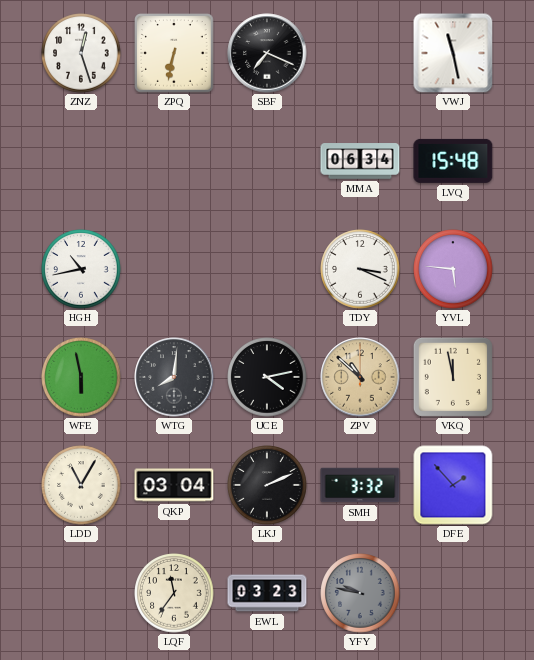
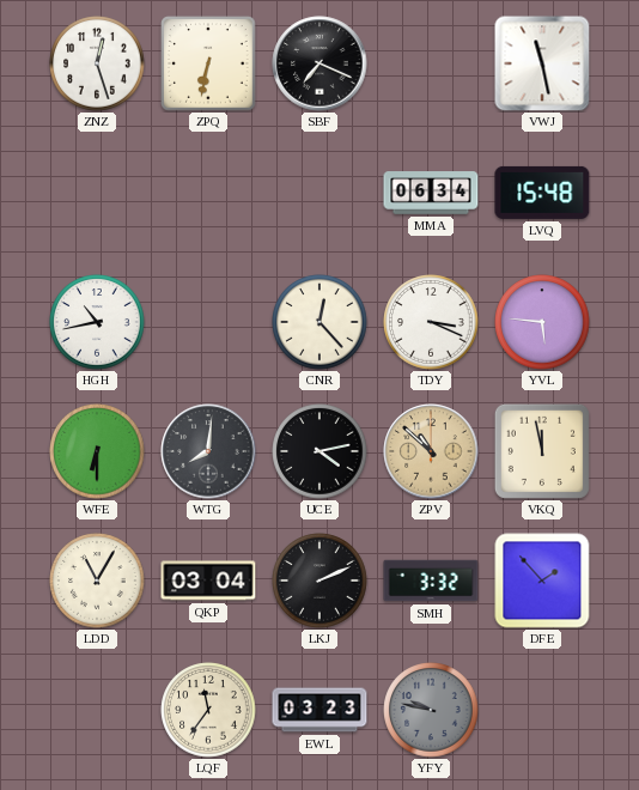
CNR: none -> 12:23
WFE: 5:58 -> 6:30
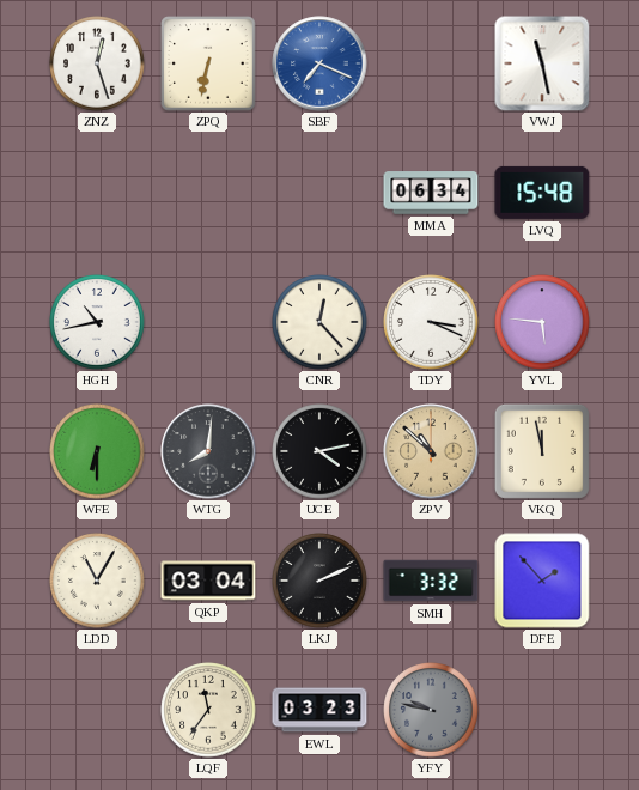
SBF dial: black -> blue
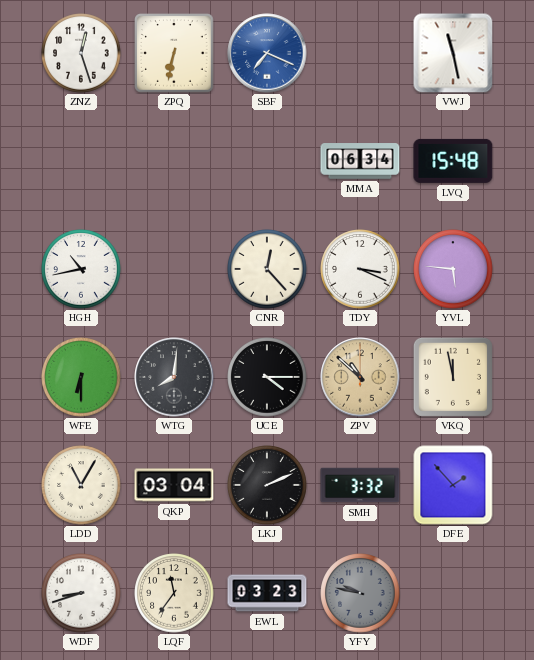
UCE: 4:13 -> 4:15
WDF: none -> 8:42
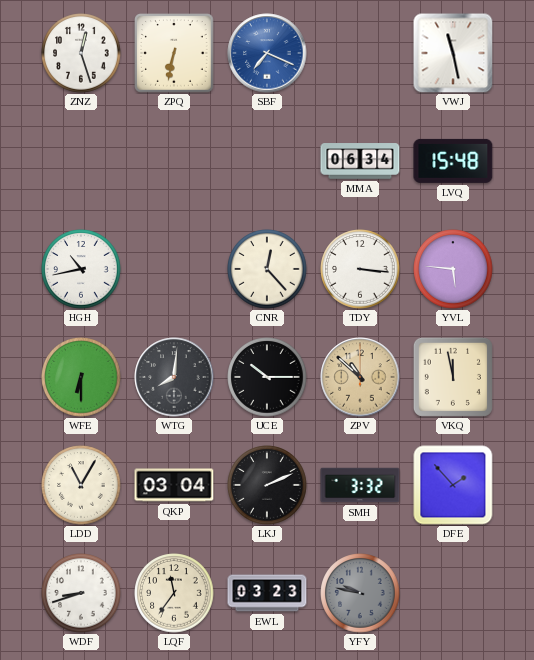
TDY: 3:19 -> 3:16
UCE: 4:15 -> 10:15
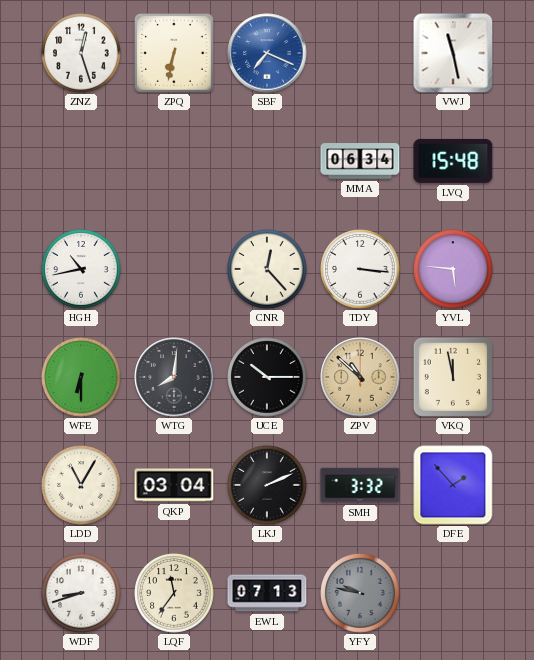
EWL: 03:23 -> 07:13
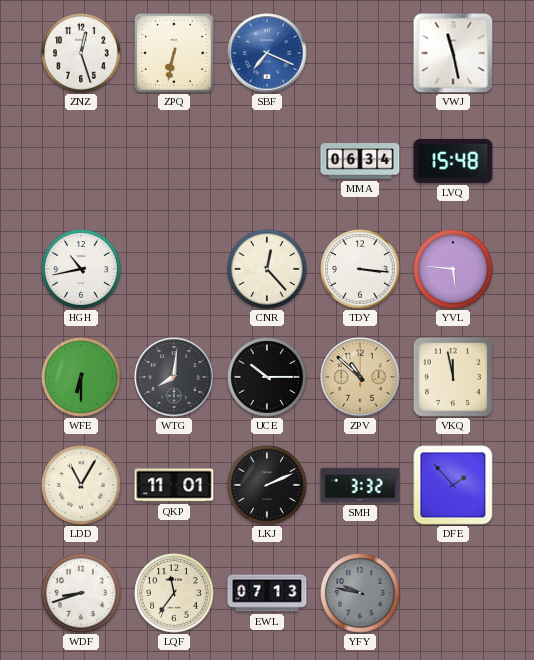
QKP: 03:04 -> 11:01
